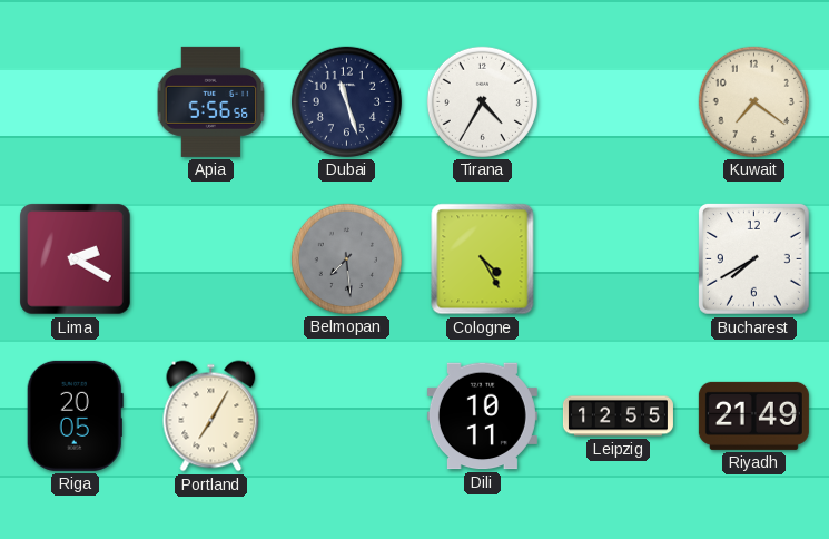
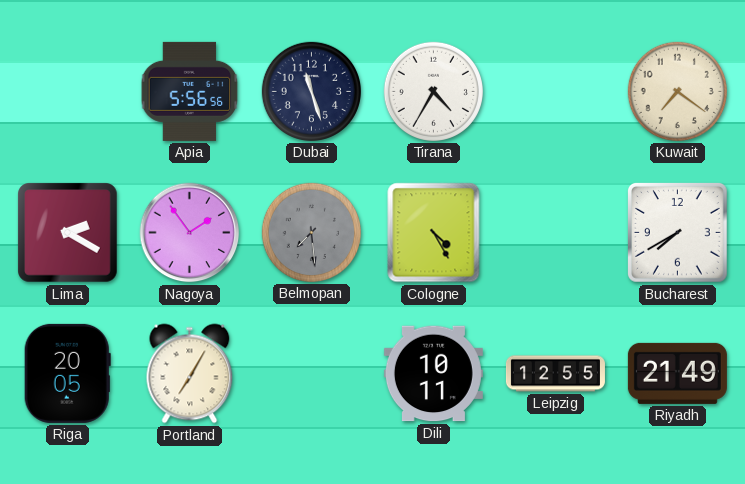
Nagoya: none -> 1:54
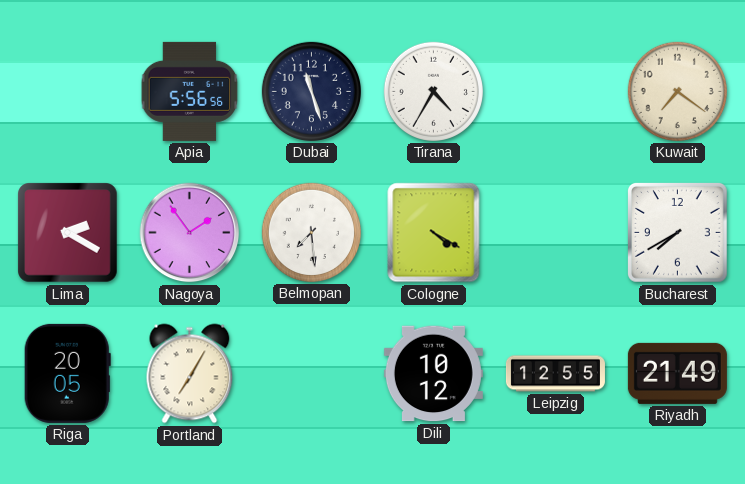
Belmopan dial: grey -> white
Cologne: 4:25 -> 4:20
Dili: 10:11 -> 10:12
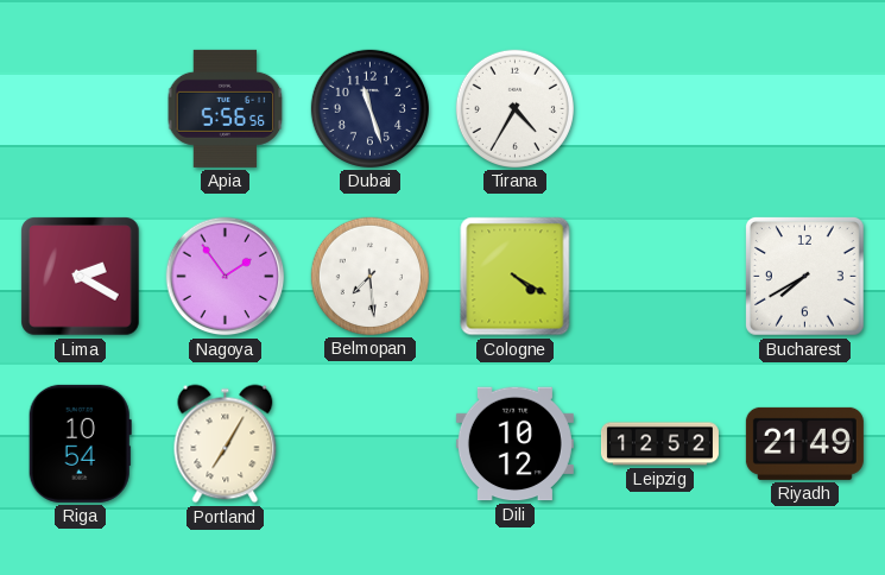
Kuwait: 7:21 -> none
Riga: 20:05 -> 10:54
Leipzig: 12:55 -> 12:52
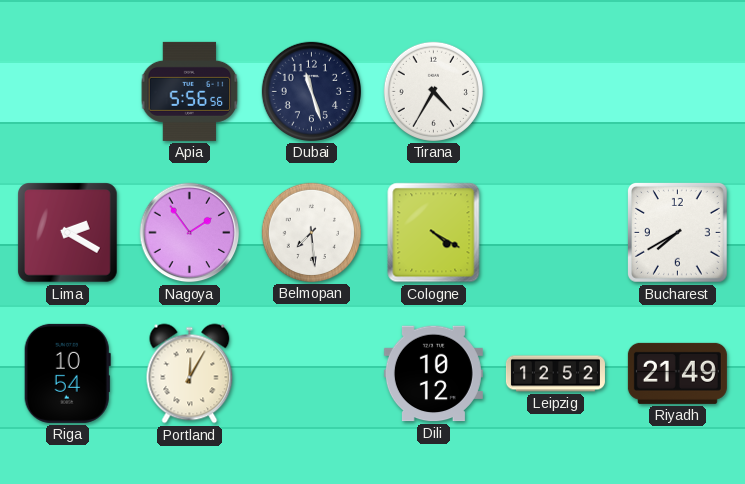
Portland: 7:05 -> 12:05
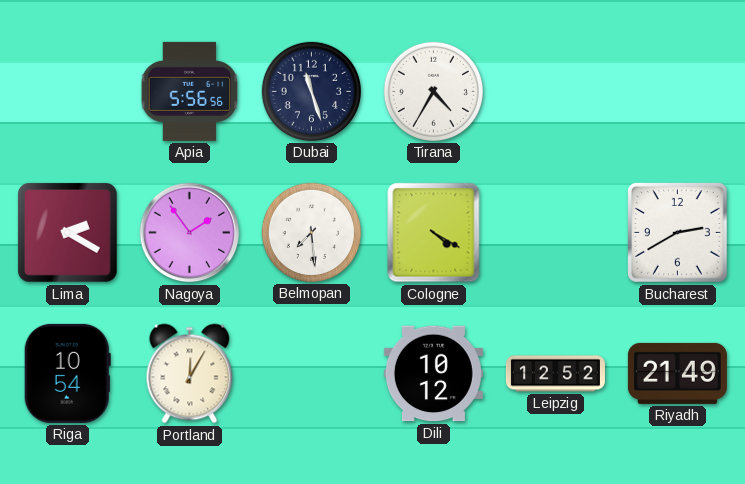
Bucharest: 7:40 -> 2:40
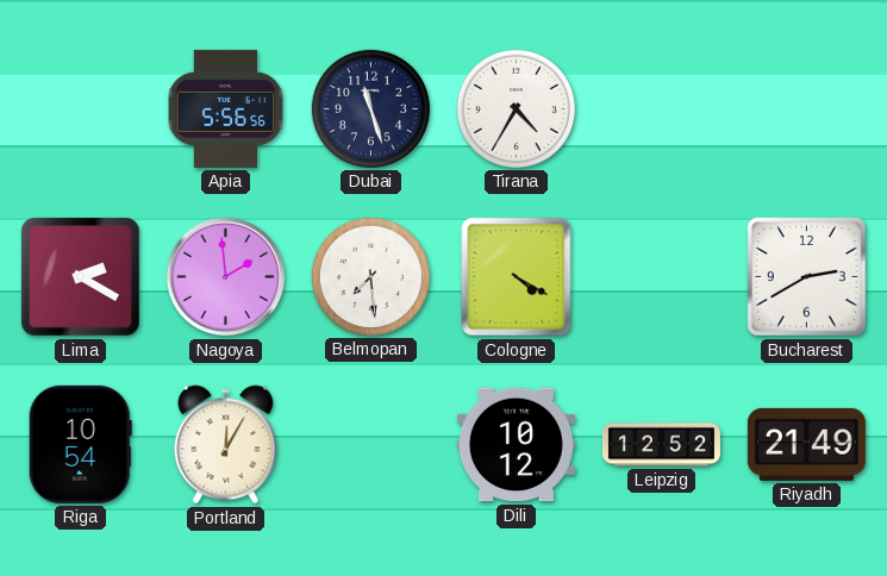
Nagoya: 1:54 -> 1:59
